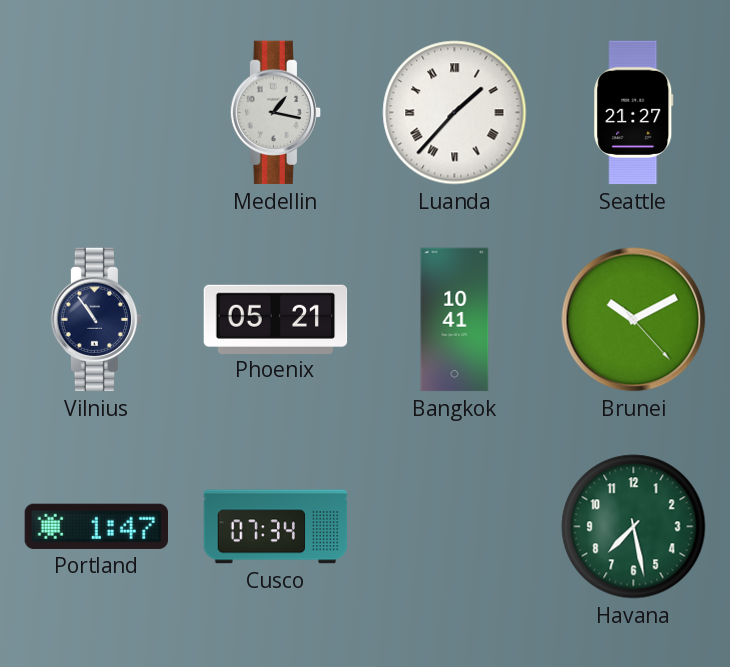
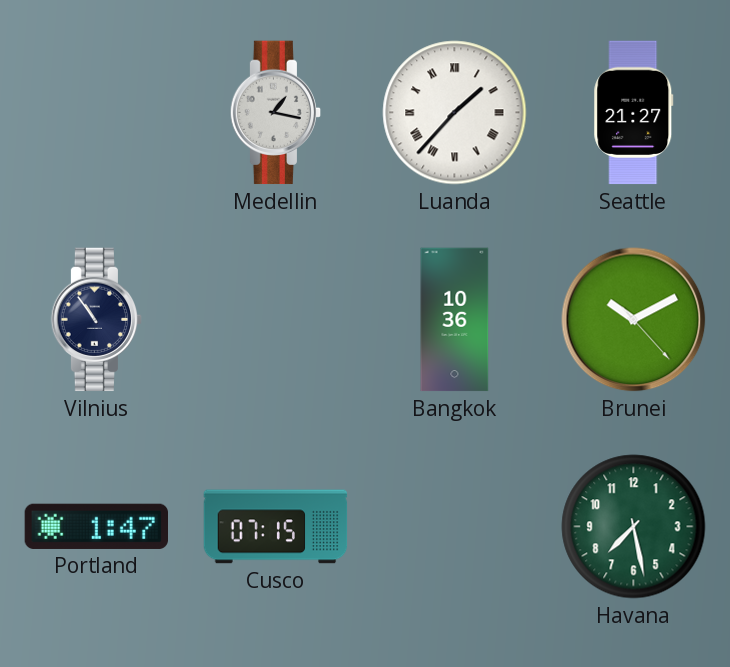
Phoenix: 05:21 -> none
Bangkok: 10:41 -> 10:36
Cusco: 07:34 -> 07:15
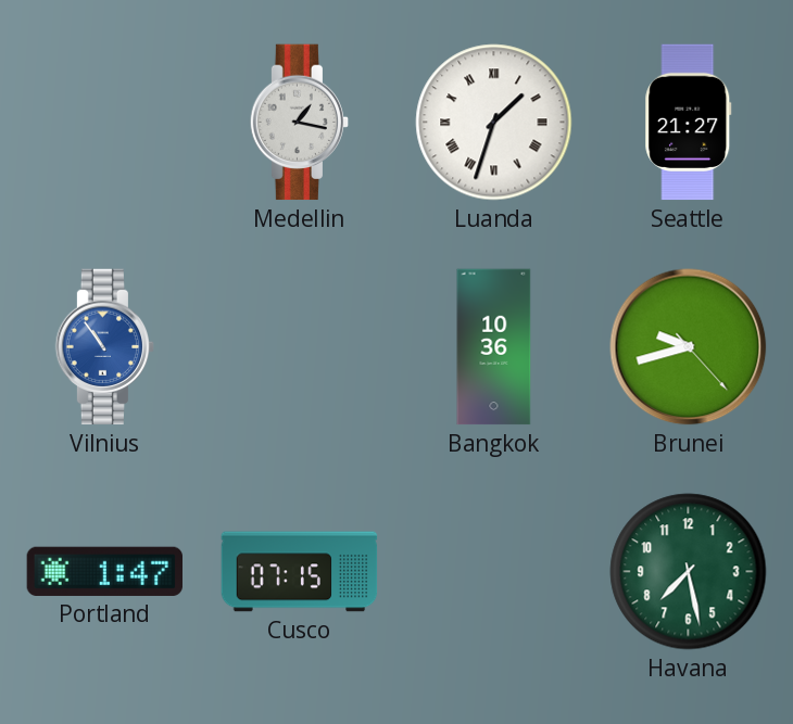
Luanda: 1:37 -> 1:33
Vilnius dial: navy -> blue
Brunei: 10:10 -> 9:42
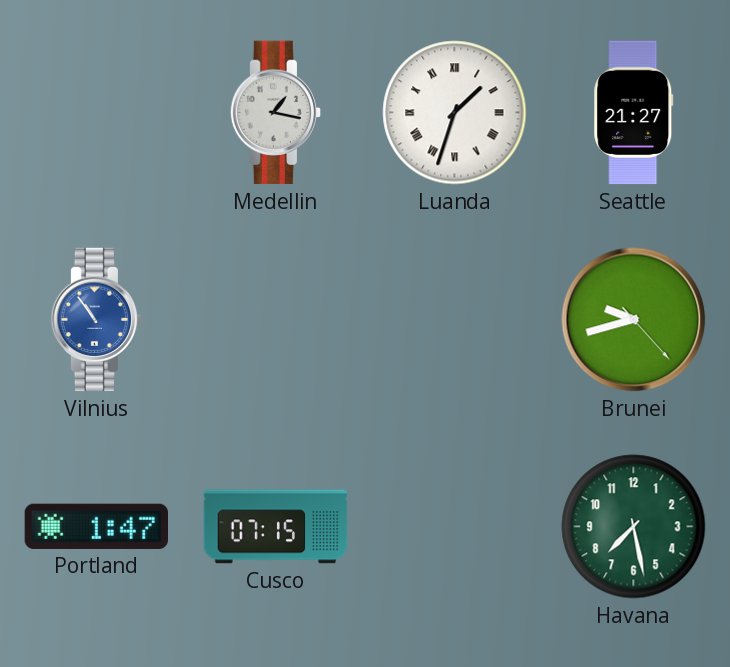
Bangkok: 10:36 -> none
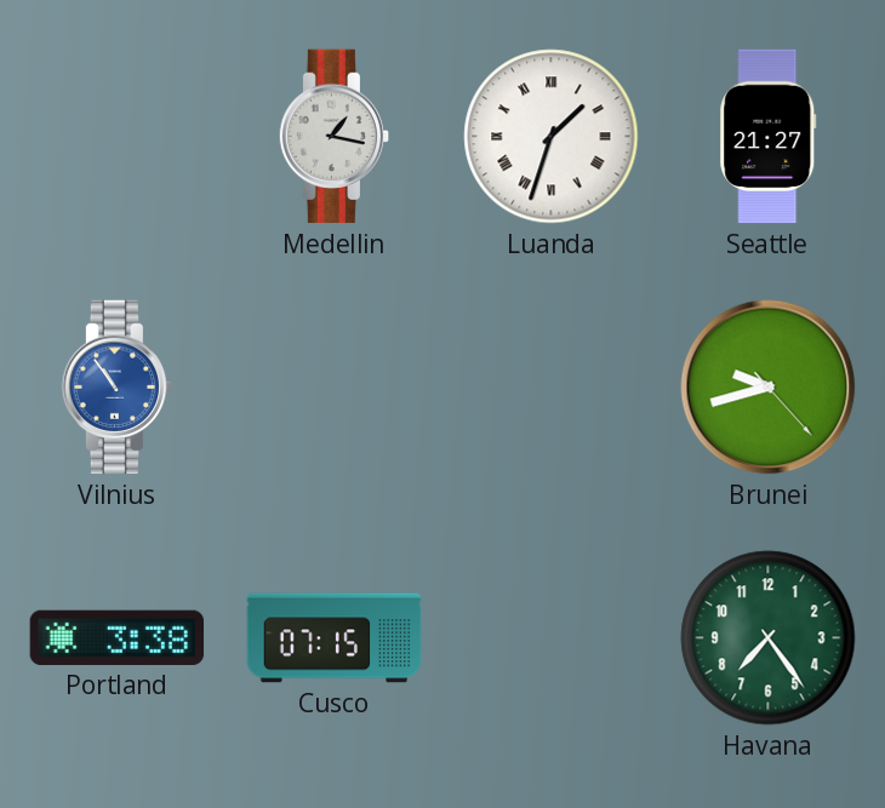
Portland: 1:47 -> 3:38
Havana: 7:28 -> 7:24
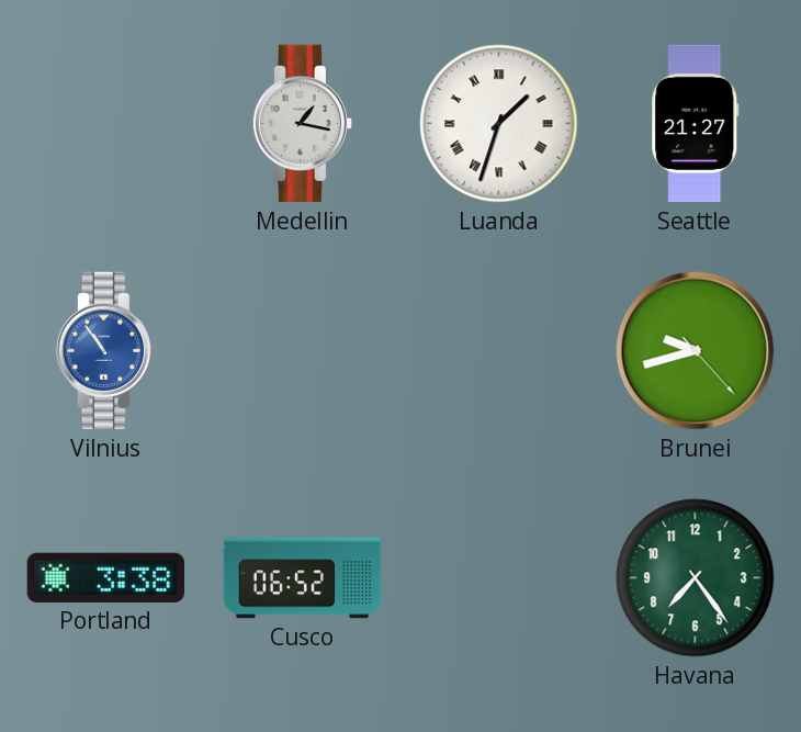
Cusco: 07:15 -> 06:52
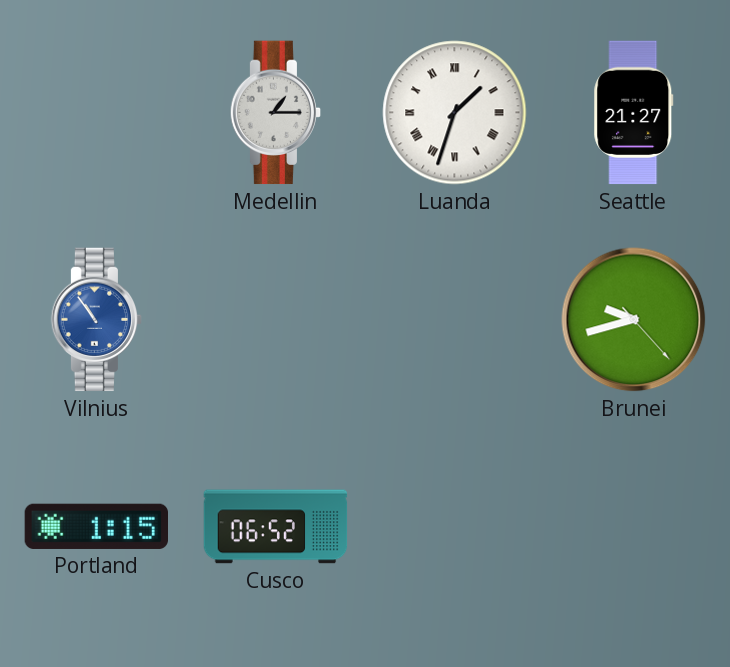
Medellin: 1:17 -> 1:15
Portland: 3:38 -> 1:15
Havana: 7:24 -> none
